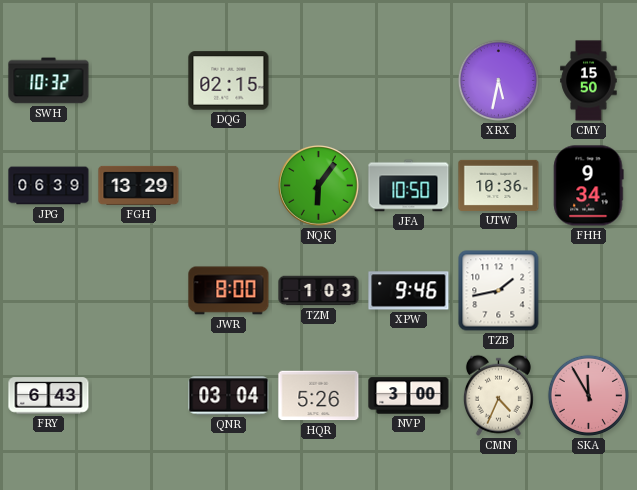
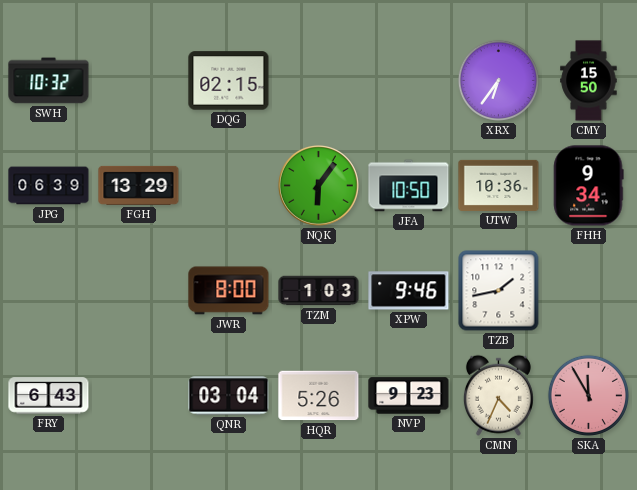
XRX: 5:32 -> 6:36
NVP: 3:00 -> 9:23
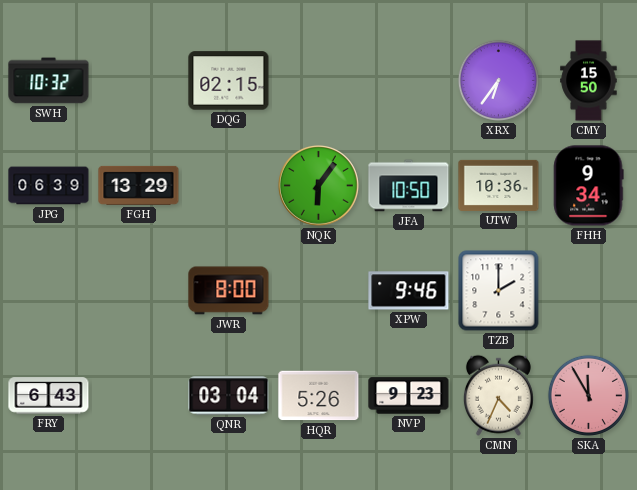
TZM: 1:03 -> none
TZB: 1:43 -> 2:00
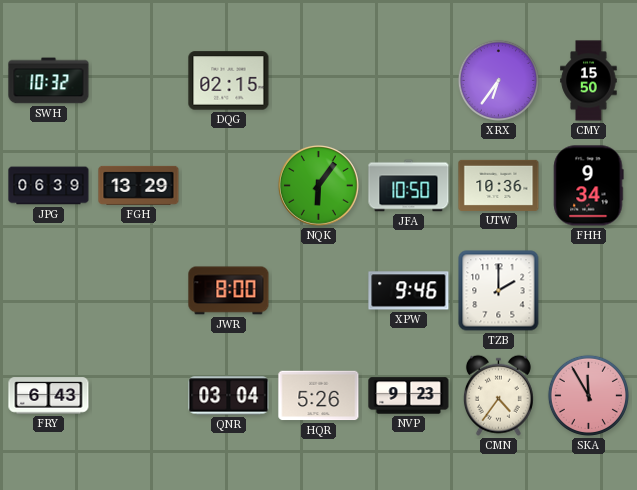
CMN: 4:34 -> 4:36
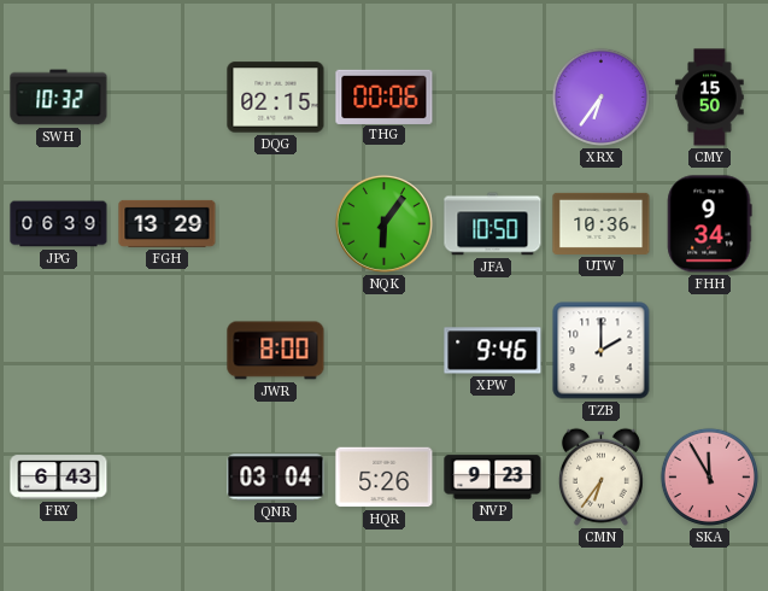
THG: none -> 00:06
CMN: 4:36 -> 6:36
